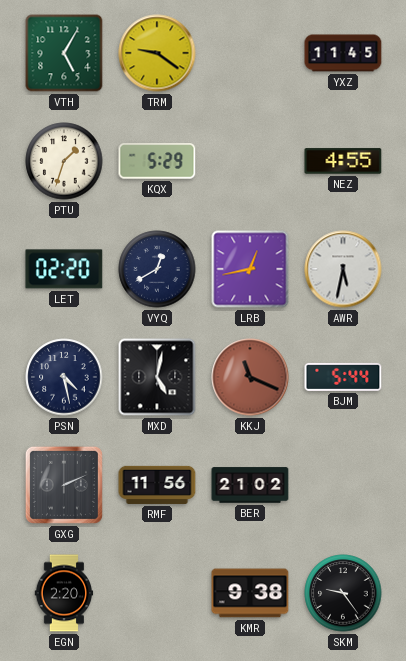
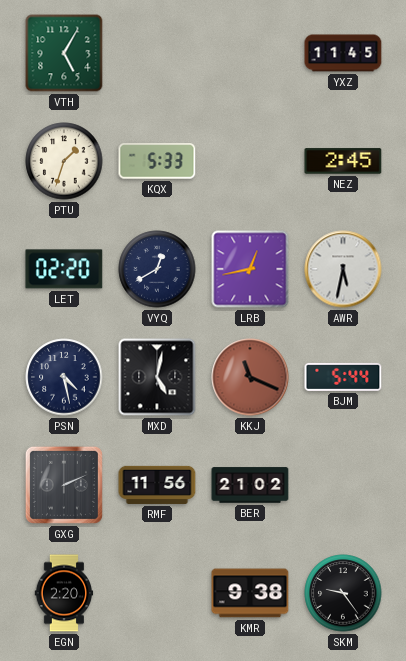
TRM: 9:21 -> none
KQX: 5:29 -> 5:33
NEZ: 4:55 -> 2:45
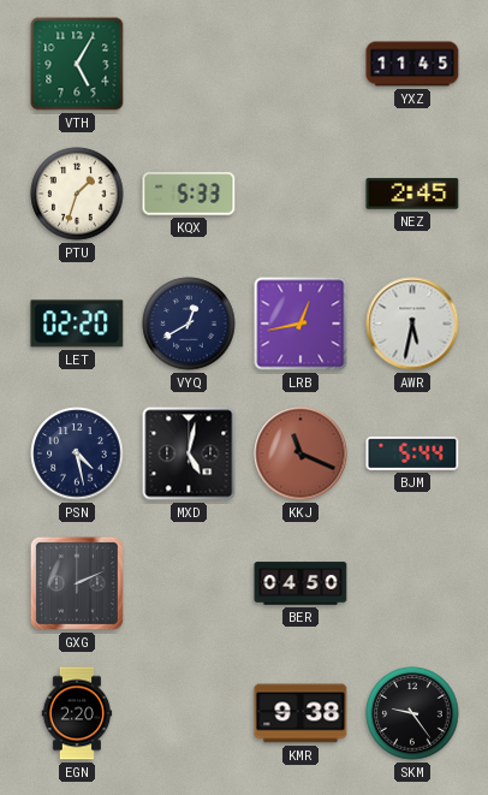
RMF: 11:56 -> none
BER: 21:02 -> 04:50
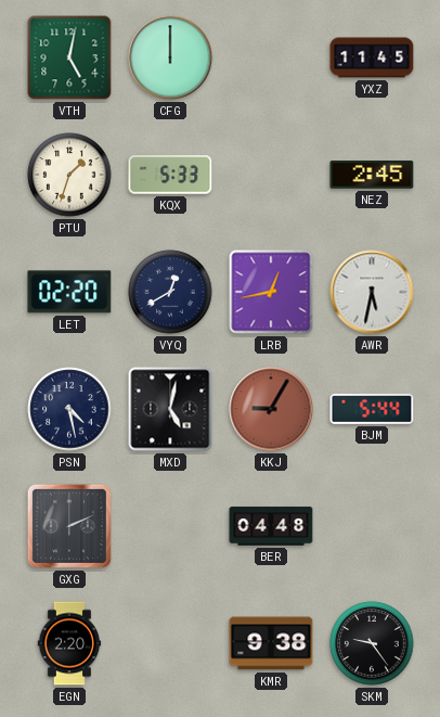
VTH: 5:05 -> 5:02
CFG: none -> 12:00
KKJ: 11:19 -> 9:05
BER: 04:50 -> 04:48
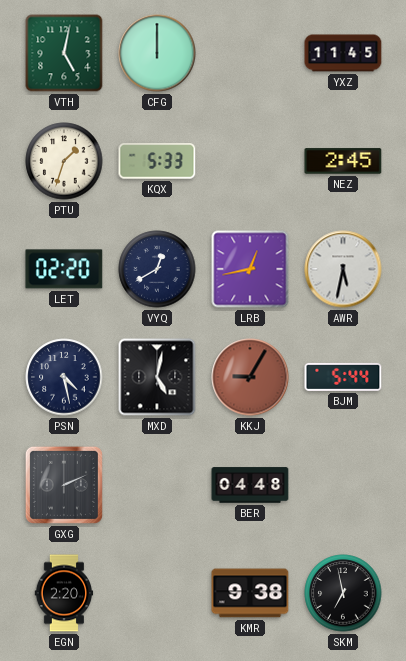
SKM: 9:24 -> 6:58
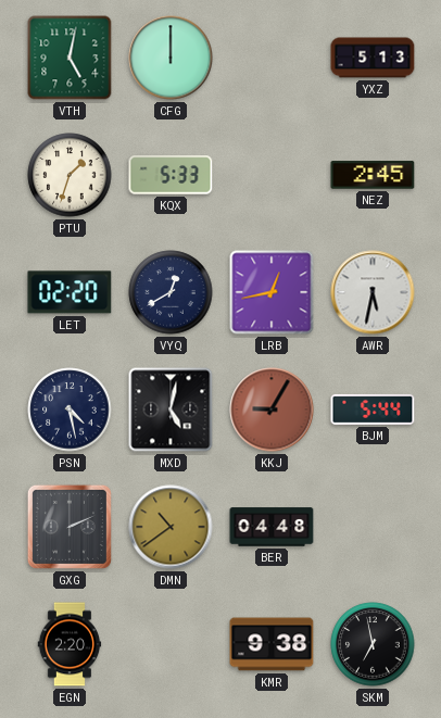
YXZ: 11:45 -> 5:13
DMN: none -> 10:39
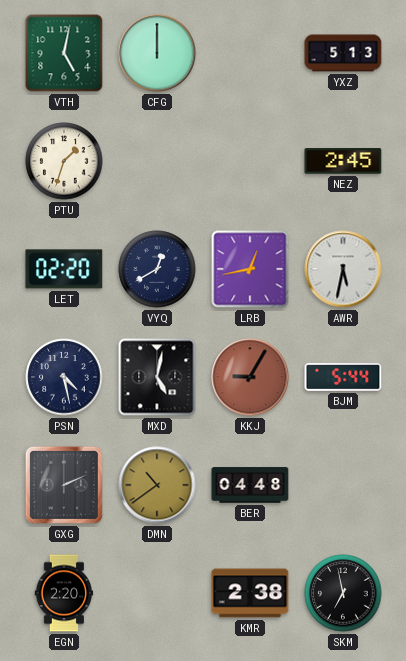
KQX: 5:33 -> none
KMR: 9:38 -> 2:38
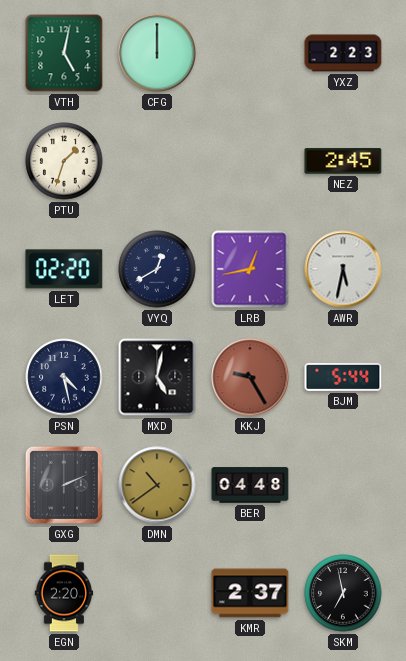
YXZ: 5:13 -> 2:23
KKJ: 9:05 -> 9:25
KMR: 2:38 -> 2:37
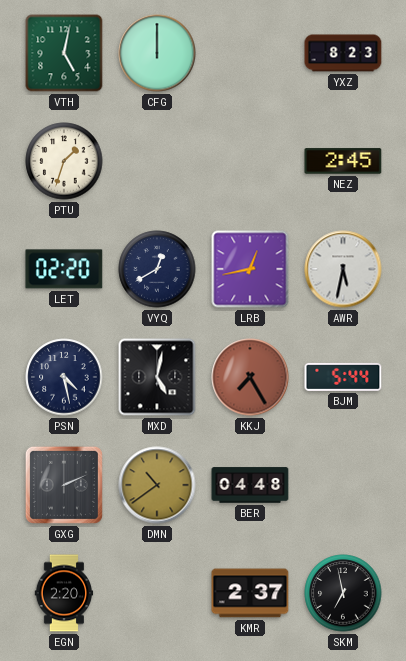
YXZ: 2:23 -> 8:23
KKJ: 9:25 -> 7:25
